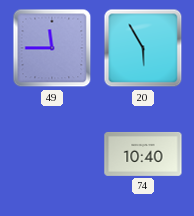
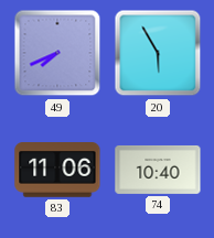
49: 11:45 -> 7:41
83: none -> 11:06
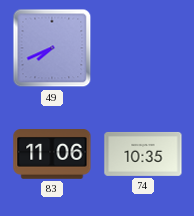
20: 5:55 -> none
74: 10:40 -> 10:35
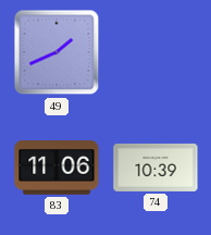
49: 7:41 -> 1:41
74: 10:35 -> 10:39
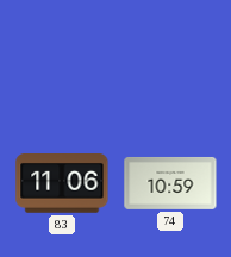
49: 1:41 -> none
74: 10:39 -> 10:59
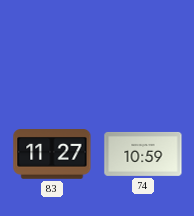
83: 11:06 -> 11:27
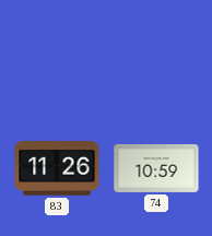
83: 11:27 -> 11:26
